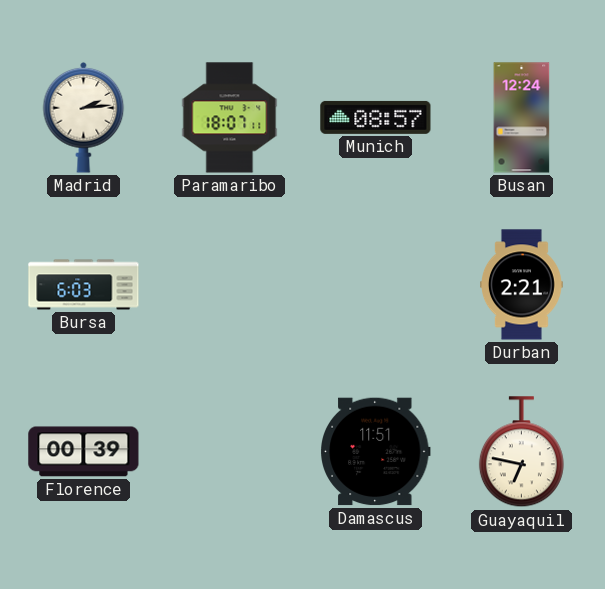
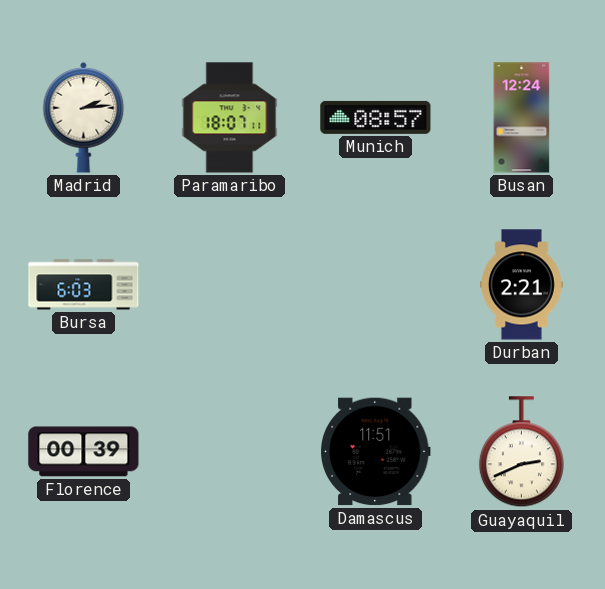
Guayaquil: 6:47 -> 2:41
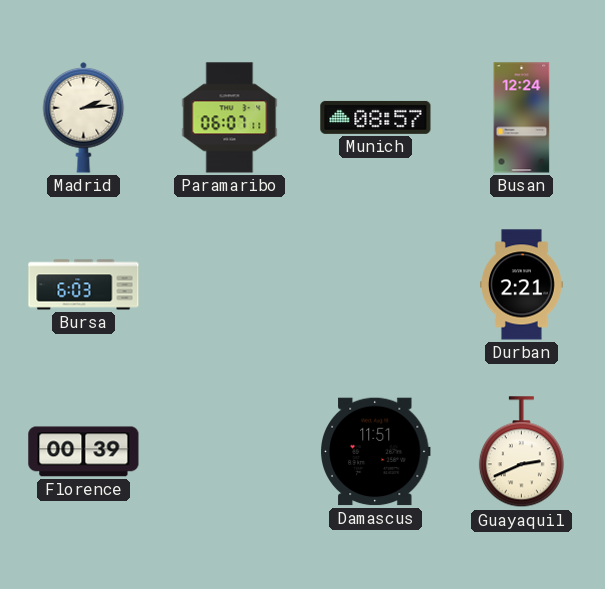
Paramaribo: 18:07 -> 06:07
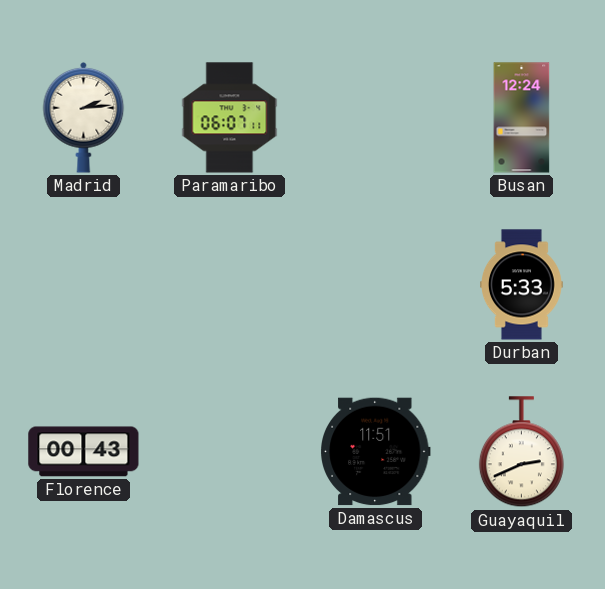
Munich: 08:57 -> none
Bursa: 6:03 -> none
Durban: 2:21 -> 5:33
Florence: 00:39 -> 00:43
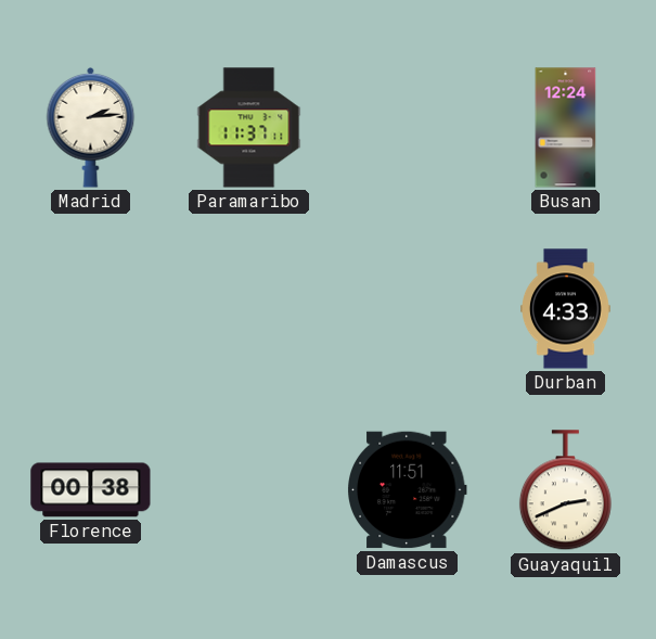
Paramaribo: 06:07 -> 11:37
Durban: 5:33 -> 4:33
Florence: 00:43 -> 00:38
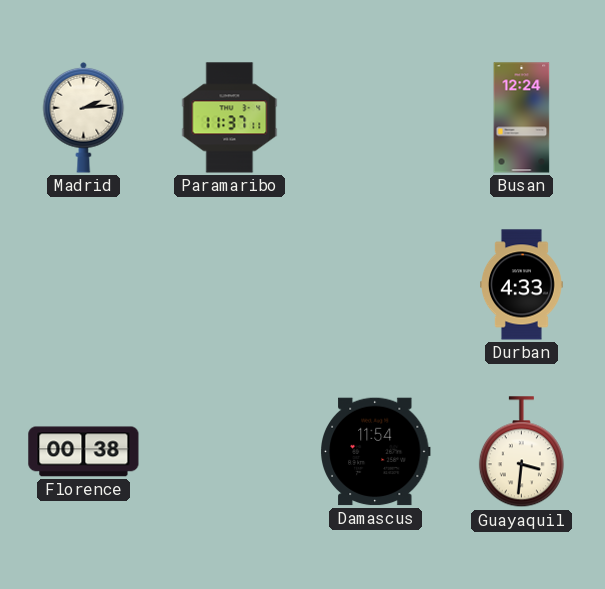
Damascus: 11:51 -> 11:54
Guayaquil: 2:41 -> 3:31
